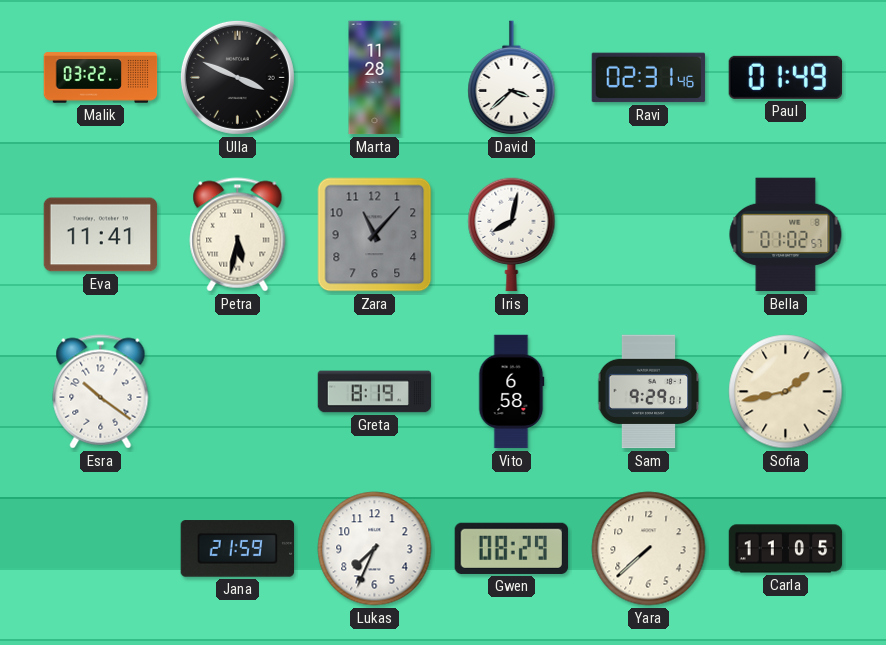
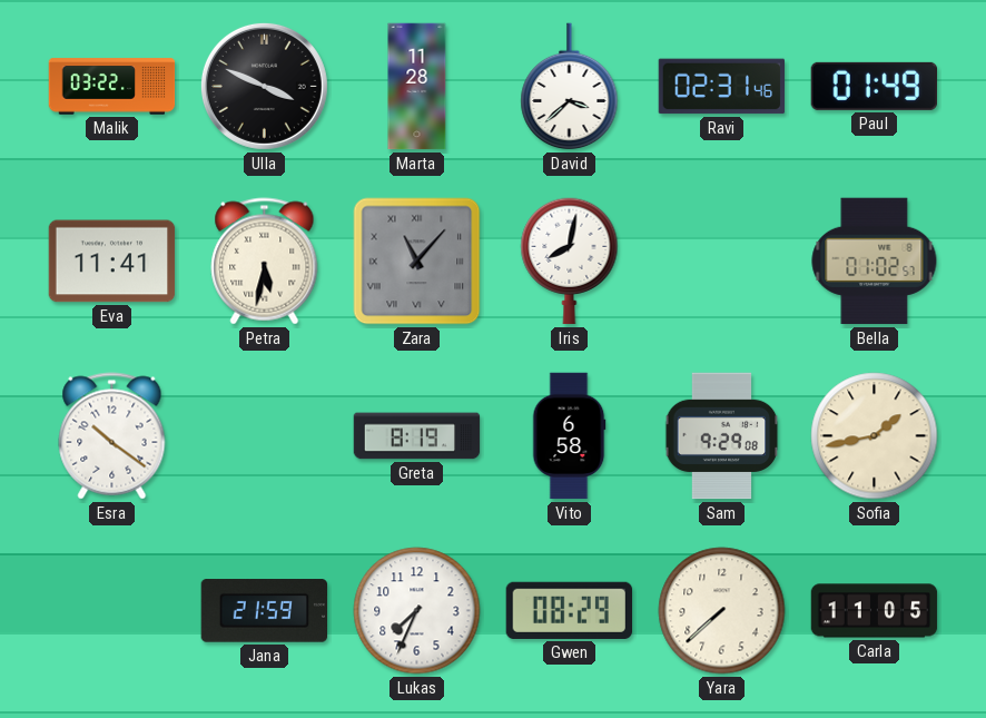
Zara numerals: Arabic -> Roman
Sam: 9:29:01 -> 9:29:08
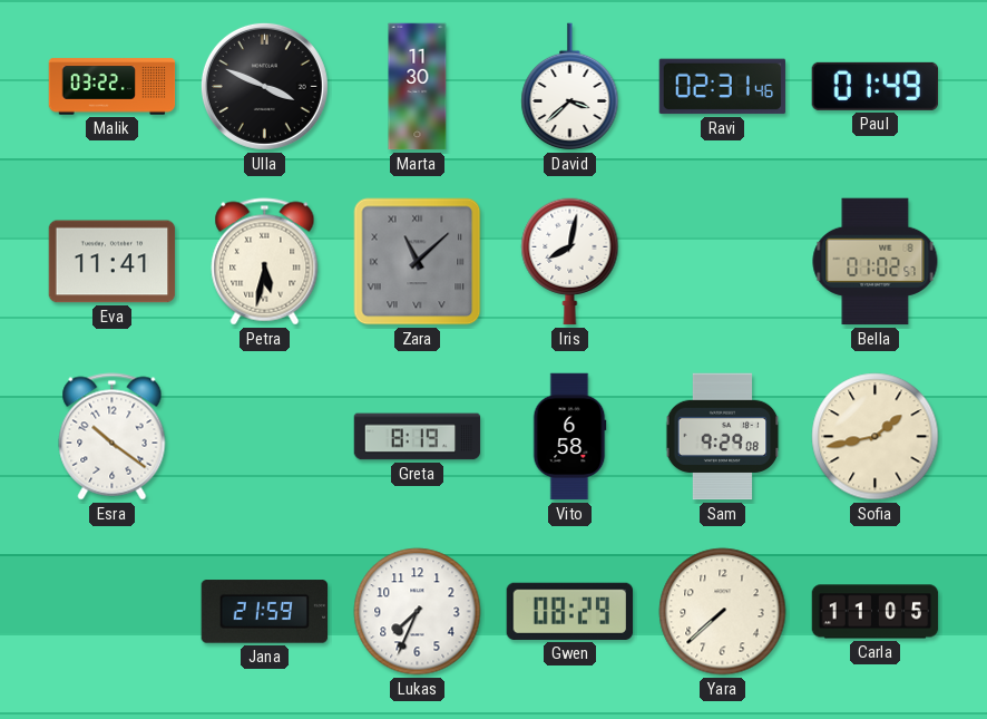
Marta: 11:28 -> 11:30
Zara: 11:07 -> 11:08
